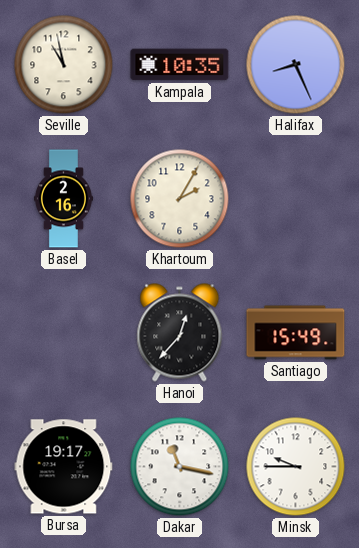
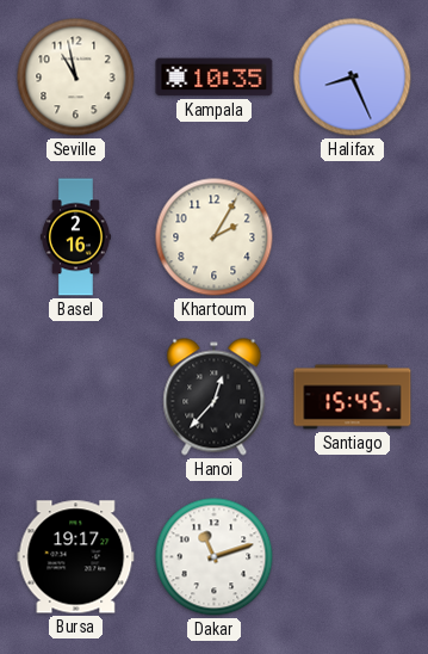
Santiago: 15:49 -> 15:45
Dakar: 11:17 -> 11:12
Minsk: 9:45 -> none
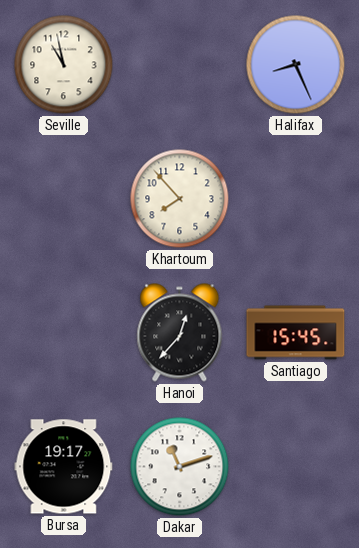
Kampala: 10:35 -> none
Basel: 2:16 -> none
Khartoum: 2:05 -> 7:53
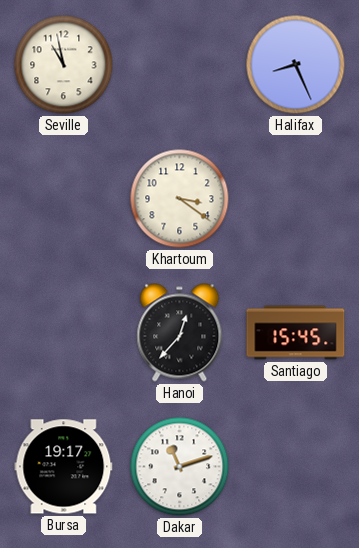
Khartoum: 7:53 -> 3:21
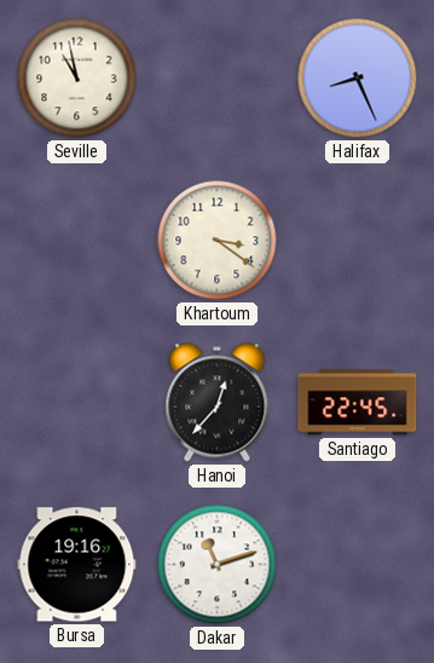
Santiago: 15:45 -> 22:45
Bursa: 19:17 -> 19:16
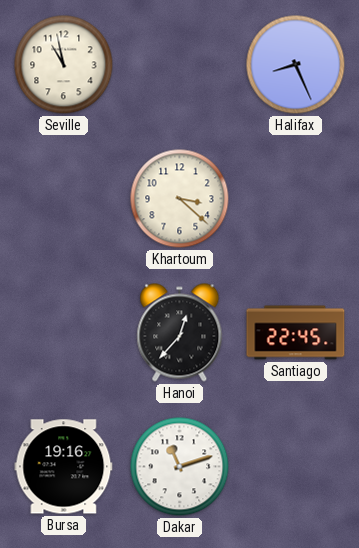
Khartoum: 3:21 -> 3:22
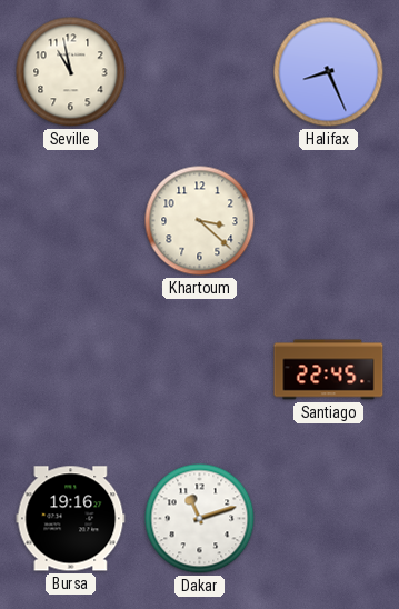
Hanoi: 12:37 -> none
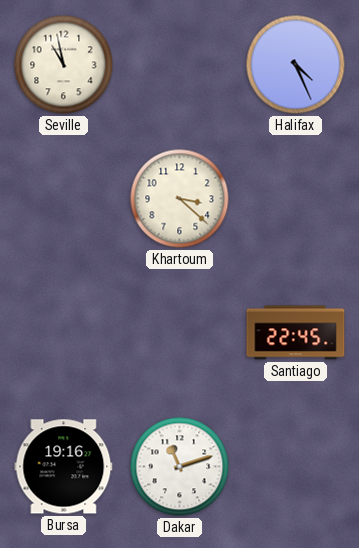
Halifax: 8:26 -> 4:26
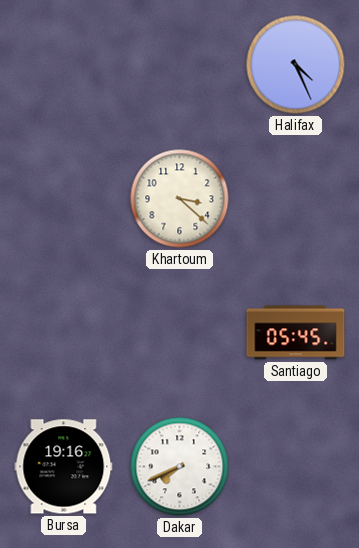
Seville: 10:58 -> none
Santiago: 22:45 -> 05:45
Dakar: 11:12 -> 7:41
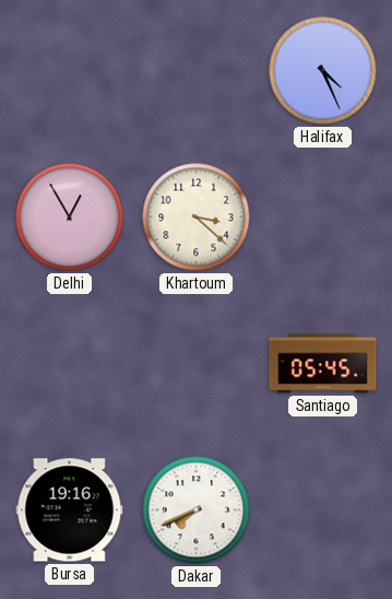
Delhi: none -> 12:55
